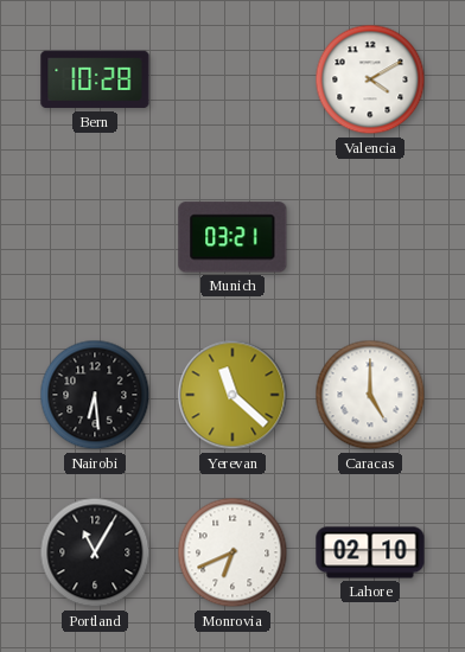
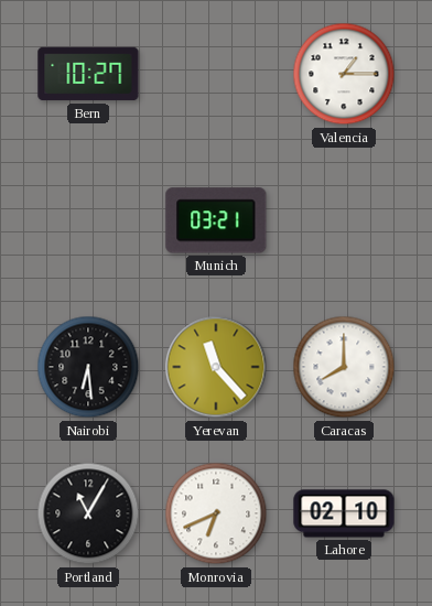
Bern: 10:28 -> 10:27
Valencia: 4:10 -> 1:15
Yerevan: 11:22 -> 11:23
Caracas: 5:00 -> 8:00
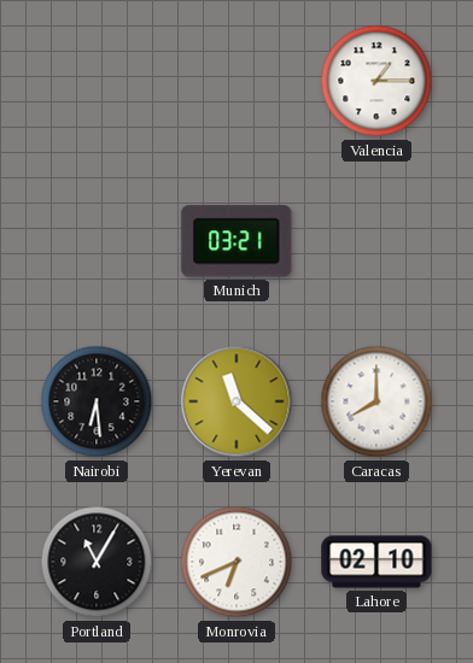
Bern: 10:27 -> none
Yerevan: 11:23 -> 11:22
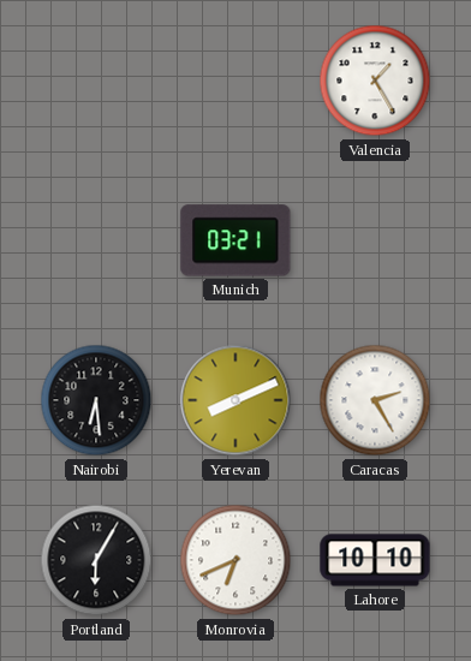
Valencia: 1:15 -> 1:25
Yerevan: 11:22 -> 8:11
Caracas: 8:00 -> 2:25
Portland: 11:05 -> 6:05
Lahore: 02:10 -> 10:10
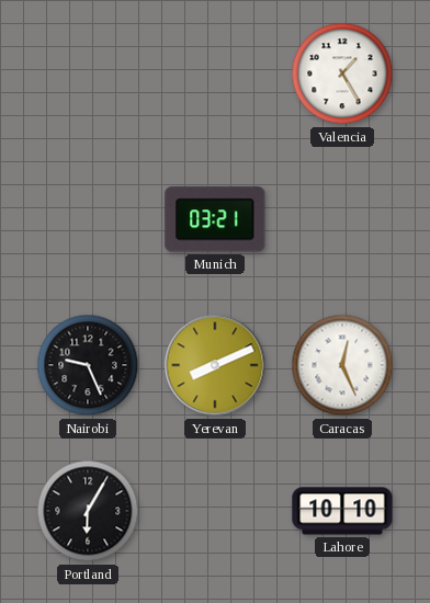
Nairobi: 6:29 -> 9:26
Caracas: 2:25 -> 12:26
Monrovia: 6:41 -> none
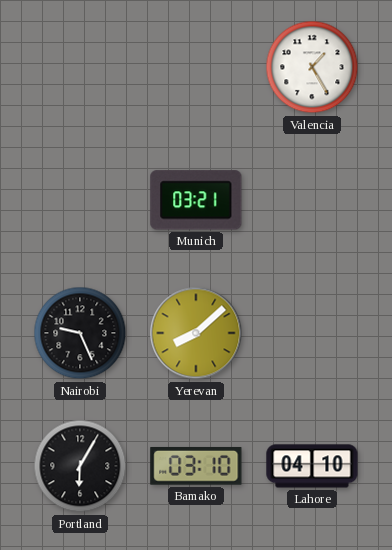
Yerevan: 8:11 -> 8:08
Caracas: 12:26 -> none
Bamako: none -> 03:10
Lahore: 10:10 -> 04:10
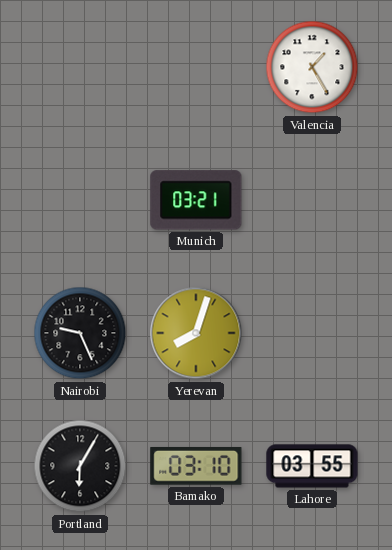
Yerevan: 8:08 -> 8:03
Lahore: 04:10 -> 03:55
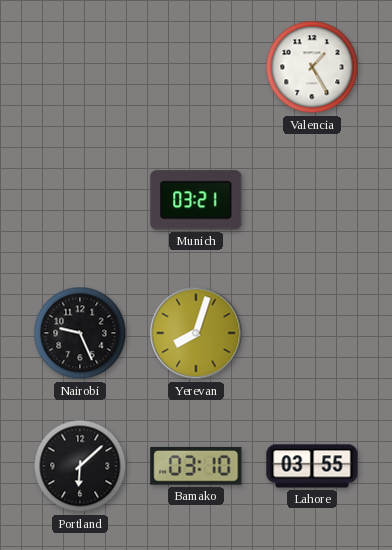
Portland: 6:05 -> 6:08
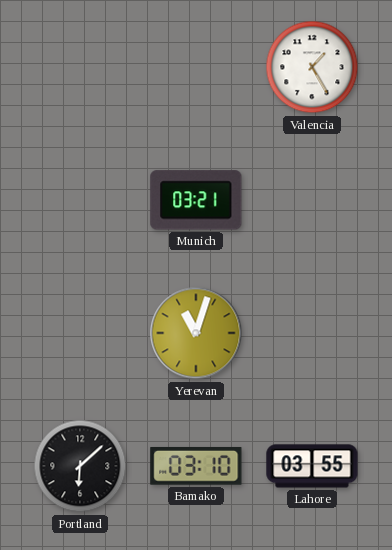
Nairobi: 9:26 -> none
Yerevan: 8:03 -> 11:03
